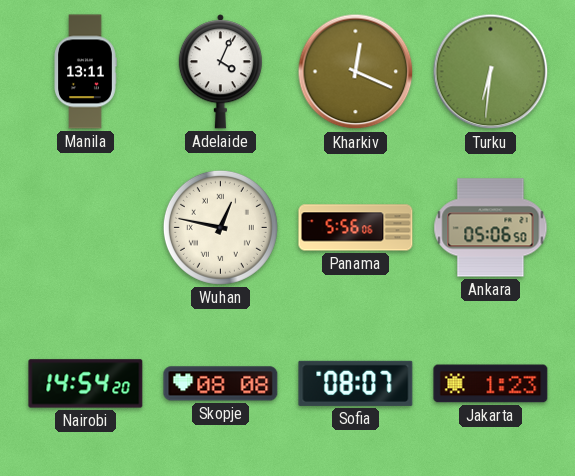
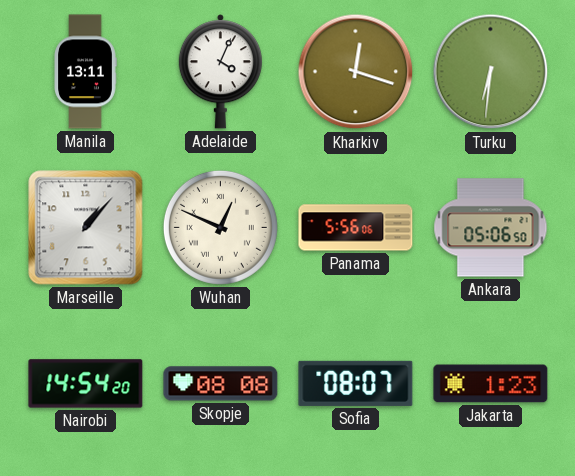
Kharkiv: 12:19 -> 12:18
Marseille: none -> 1:07
Wuhan: 12:47 -> 12:49
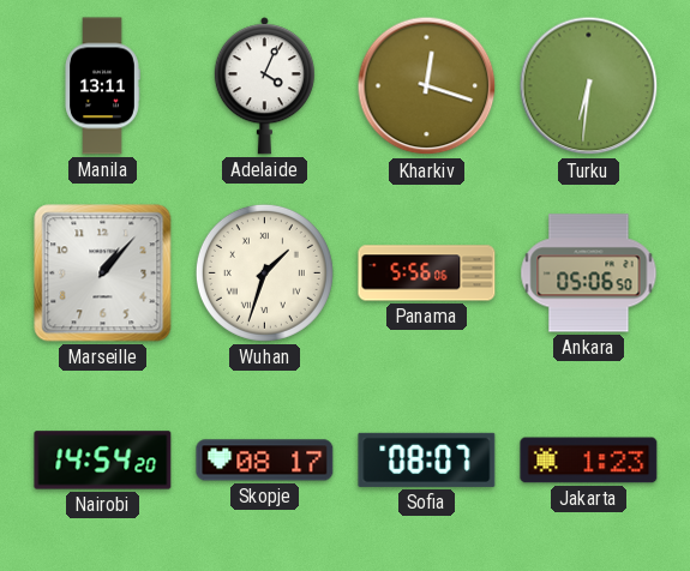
Wuhan: 12:49 -> 1:33
Skopje: 08:08 -> 08:17
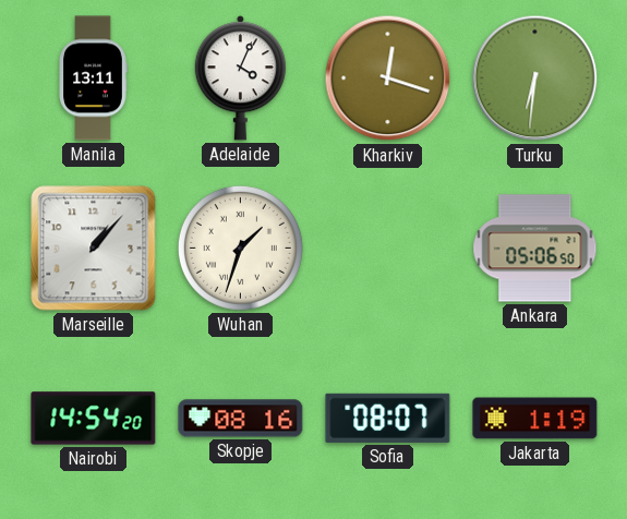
Panama: 5:56 -> none
Skopje: 08:17 -> 08:16
Jakarta: 1:23 -> 1:19
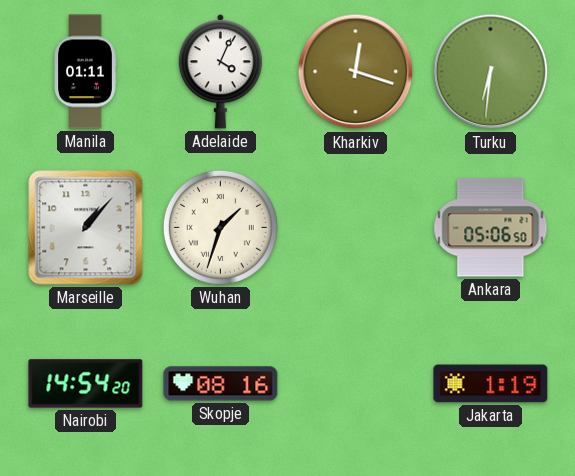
Manila: 13:11 -> 01:11
Sofia: 08:07 -> none
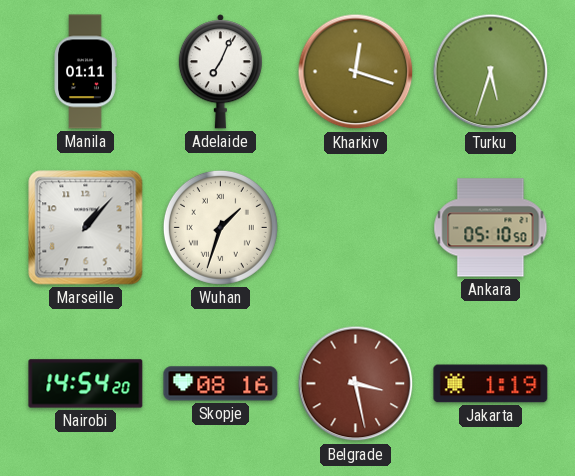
Adelaide: 4:04 -> 7:04
Turku: 6:31 -> 5:33
Ankara: 05:06 -> 05:10
Belgrade: none -> 3:28
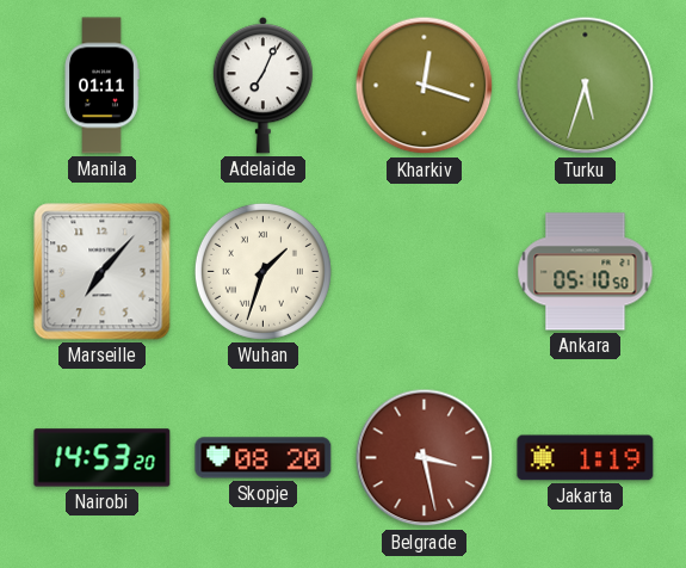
Marseille: 1:07 -> 7:07
Nairobi: 14:54 -> 14:53
Skopje: 08:16 -> 08:20
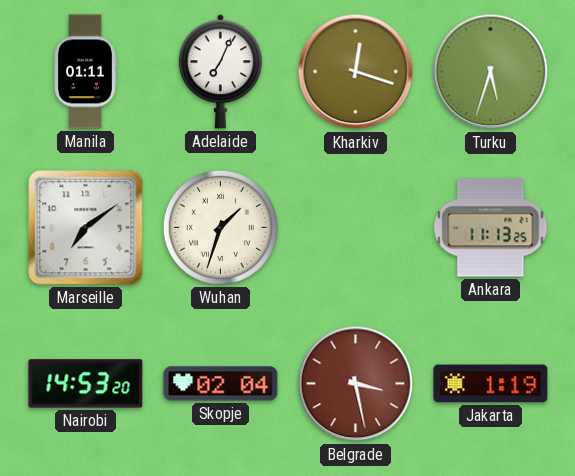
Marseille: 7:07 -> 7:09
Ankara: 05:10 -> 11:13
Skopje: 08:20 -> 02:04
